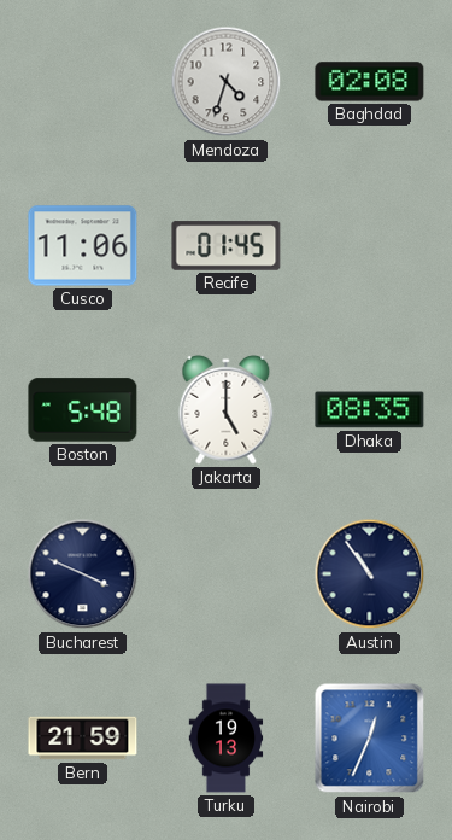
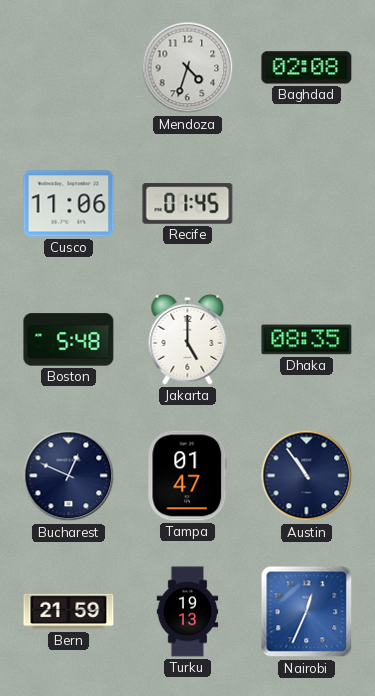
Bucharest: 3:49 -> 12:49
Tampa: none -> 01:47
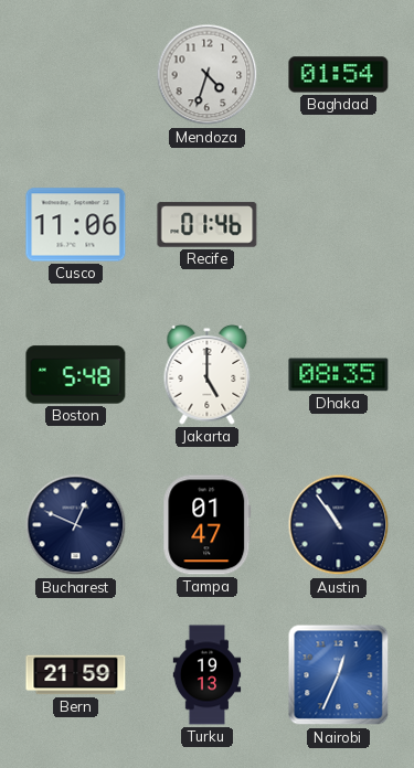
Baghdad: 02:08 -> 01:54
Recife: 01:45 -> 01:46
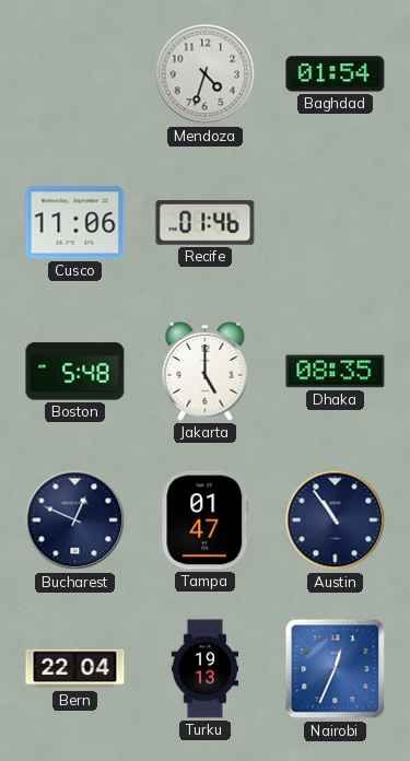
Bern: 21:59 -> 22:04
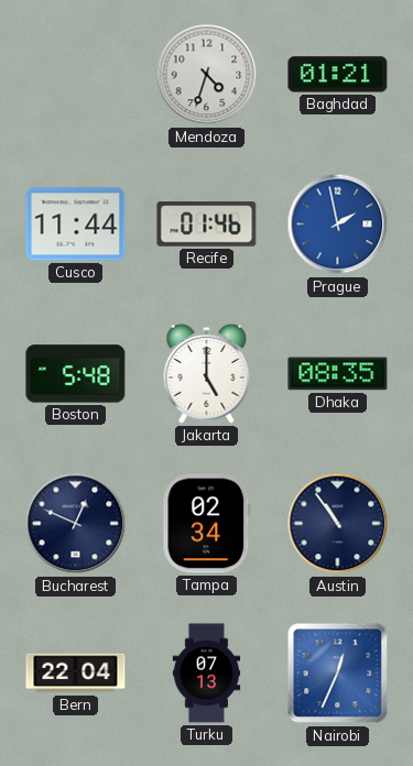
Baghdad: 01:54 -> 01:21
Cusco: 11:06 -> 11:44
Prague: none -> 1:58
Tampa: 01:47 -> 02:34
Turku: 19:13 -> 07:13
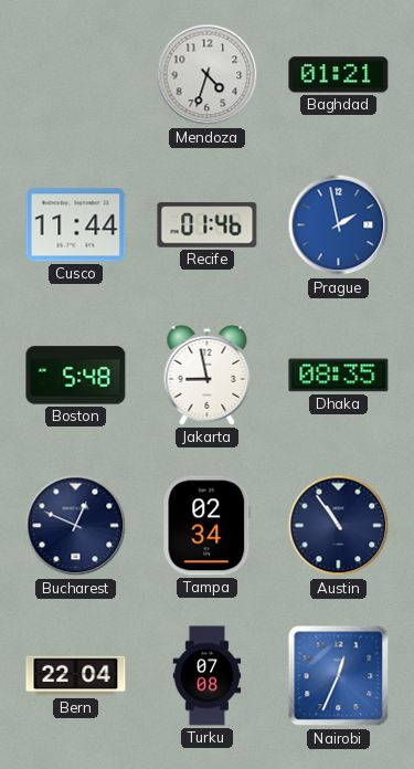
Jakarta: 5:00 -> 8:58
Turku: 07:13 -> 07:08
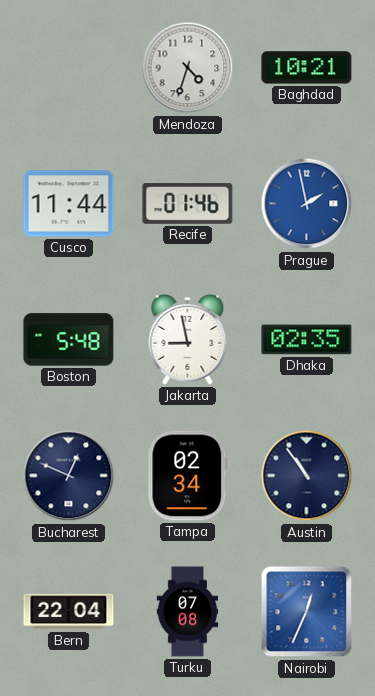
Baghdad: 01:21 -> 10:21
Dhaka: 08:35 -> 02:35
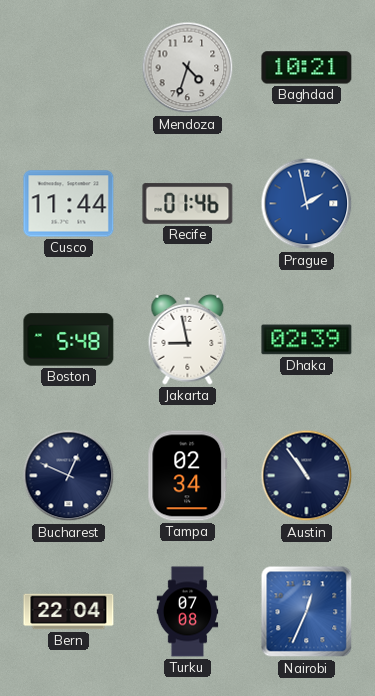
Dhaka: 02:35 -> 02:39
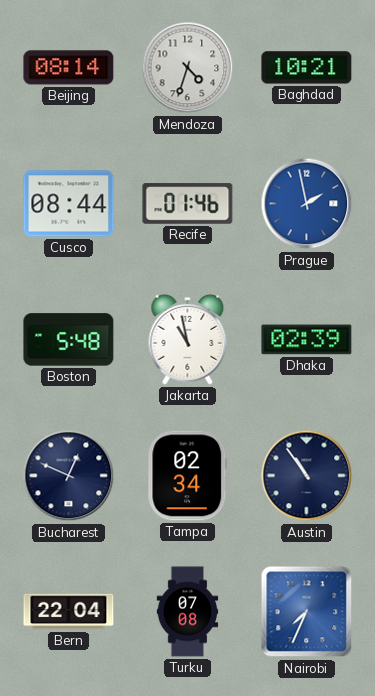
Beijing: none -> 08:14
Cusco: 11:44 -> 08:44
Jakarta: 8:58 -> 10:58
Nairobi: 12:34 -> 7:34
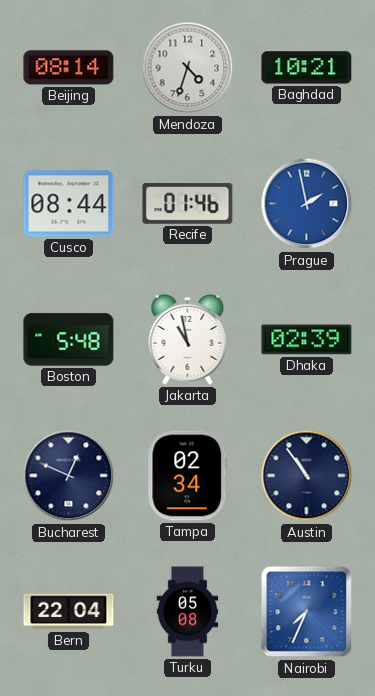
Turku: 07:08 -> 05:08
